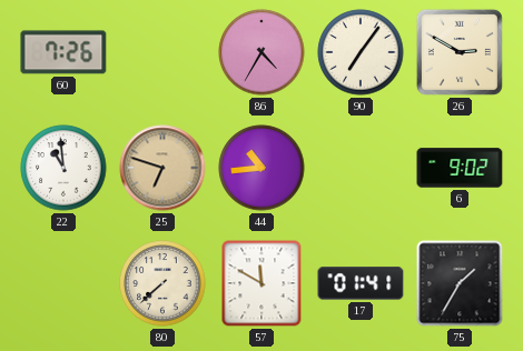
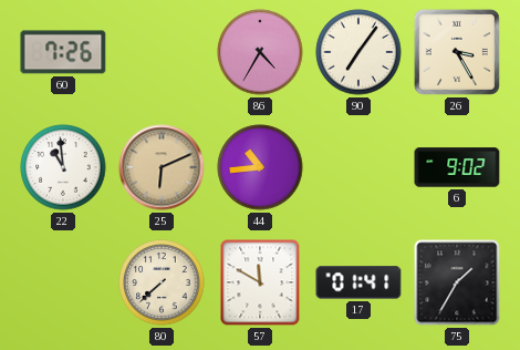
26: 2:50 -> 3:25
25: 6:48 -> 6:11
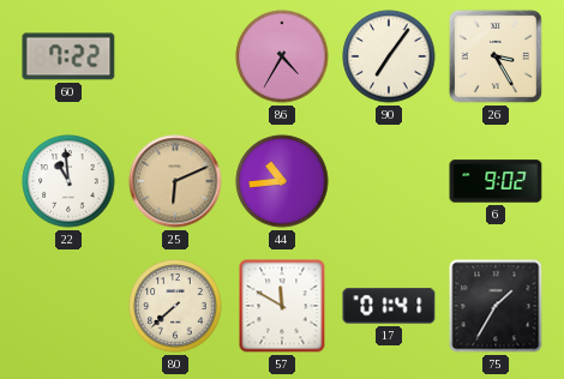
60: 7:26 -> 7:22
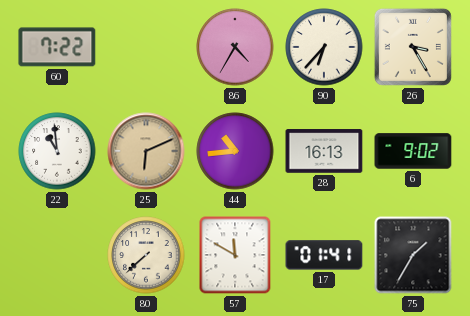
90: 7:06 -> 6:37
28: none -> 16:13
